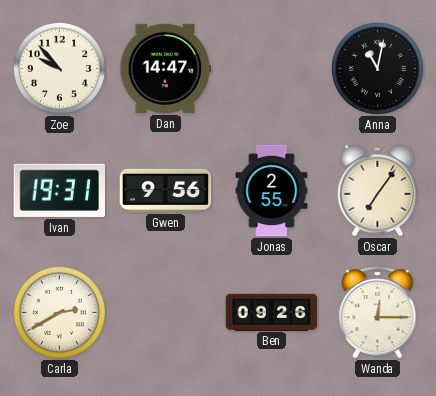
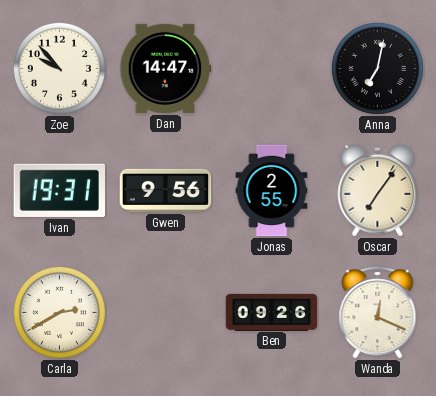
Anna: 11:02 -> 7:02
Wanda: 12:15 -> 12:19
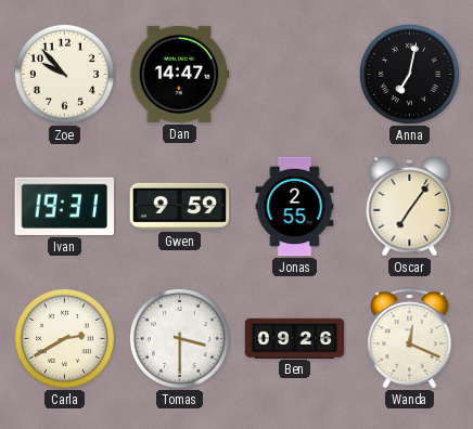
Gwen: 9:56 -> 9:59
Tomas: none -> 3:30
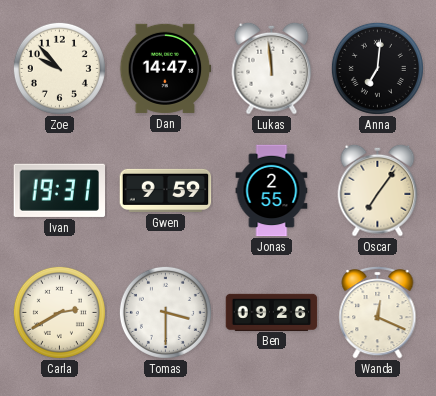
Lukas: none -> 11:59
Anna: 7:02 -> 7:01
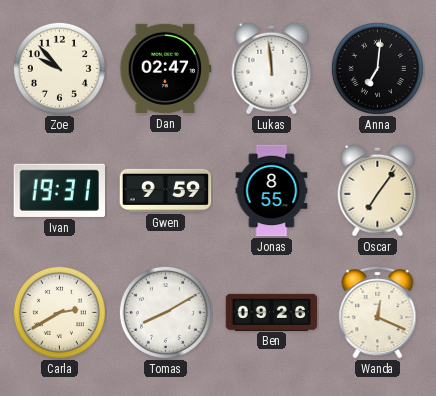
Dan: 14:47 -> 02:47
Jonas: 2:55 -> 8:55
Tomas: 3:30 -> 8:10
